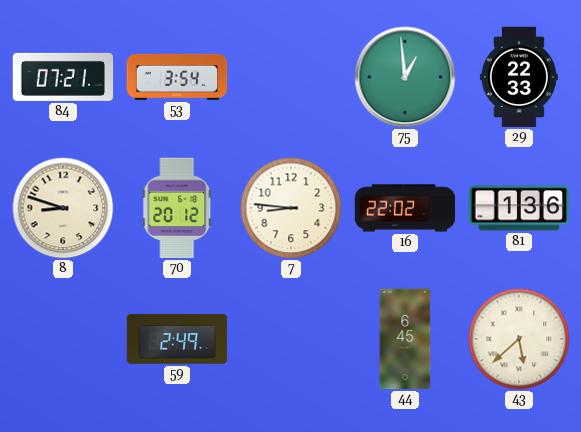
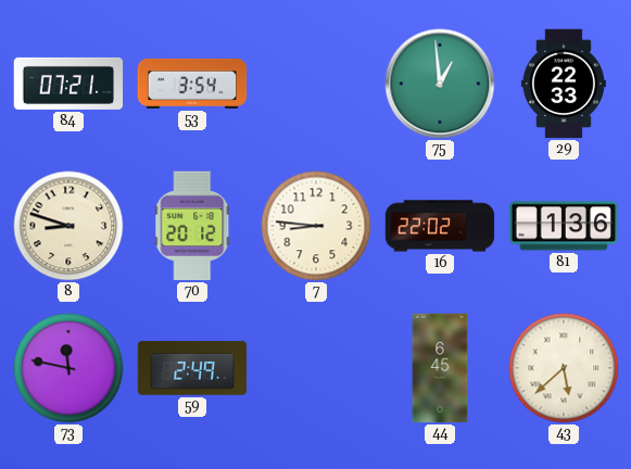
73: none -> 11:47
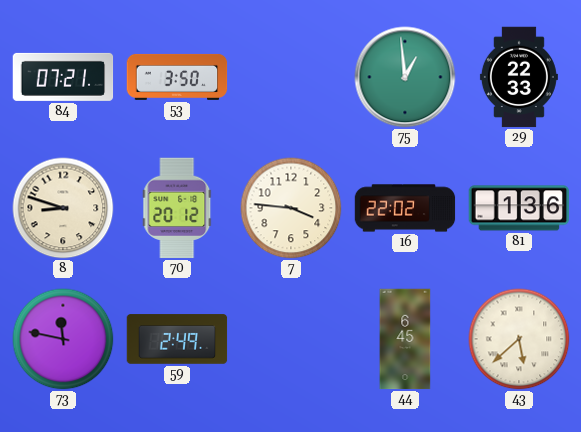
53: 3:54 -> 3:50
7: 8:46 -> 3:46
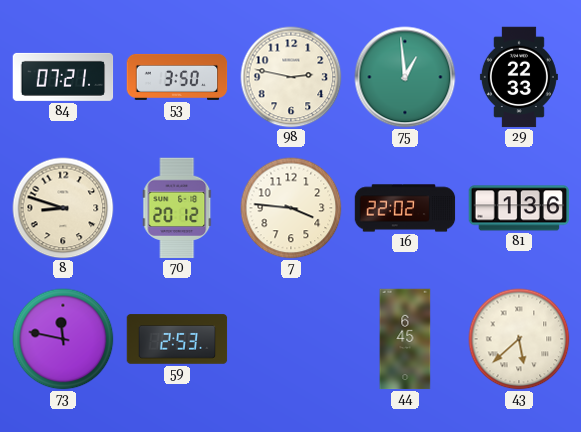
98: none -> 2:47
59: 2:49 -> 2:53
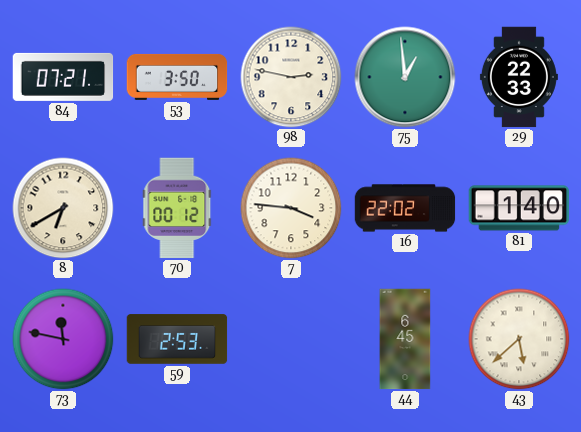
8: 8:48 -> 6:40
70: 20:12 -> 00:12
81: 1:36 -> 1:40
